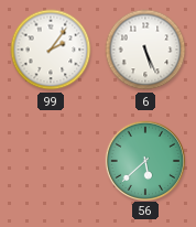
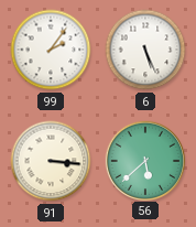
91: none -> 3:16
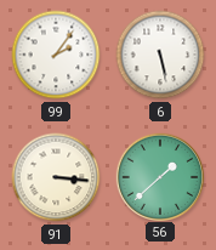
6: 5:26 -> 5:28
56: 5:38 -> 1:38
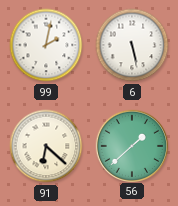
99: 2:06 -> 2:02
91: 3:16 -> 6:22
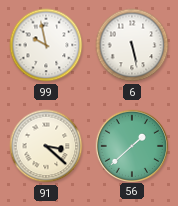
99: 2:02 -> 9:58
91: 6:22 -> 3:22
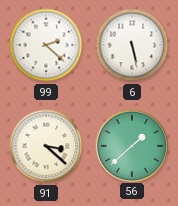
99: 9:58 -> 2:22
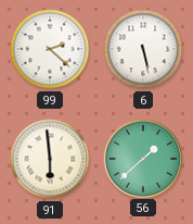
91: 3:22 -> 5:59
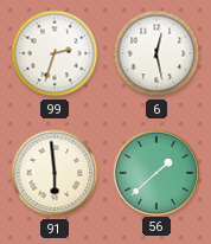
99: 2:22 -> 2:33
6: 5:28 -> 12:28
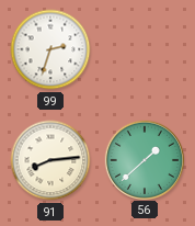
6: 12:28 -> none
91: 5:59 -> 8:14
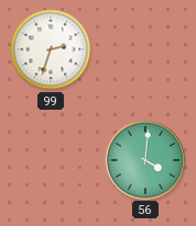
91: 8:14 -> none
56: 1:38 -> 4:01
